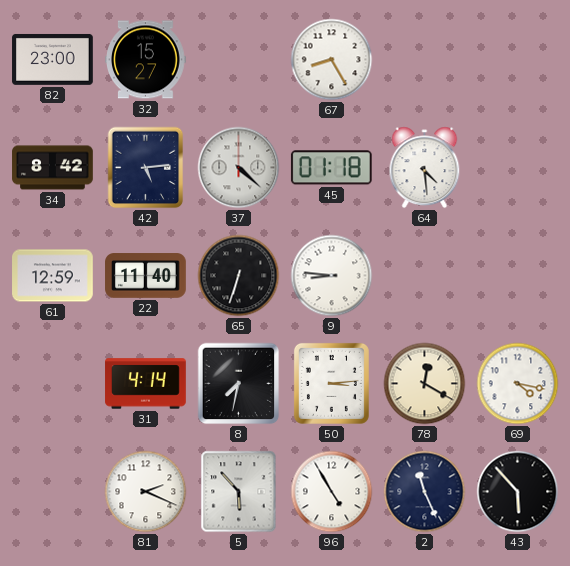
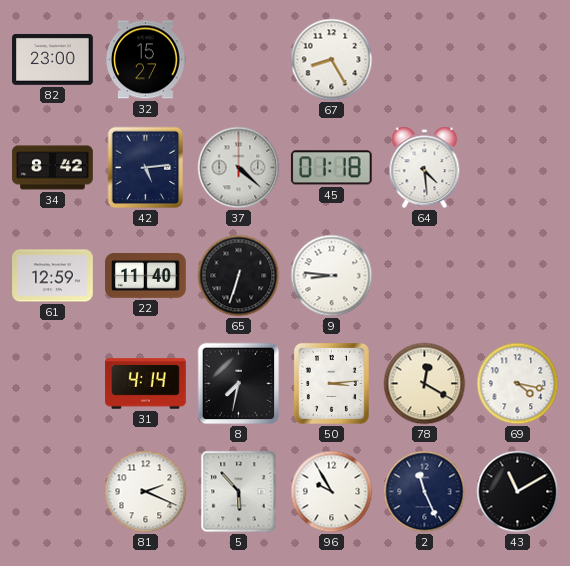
96: 4:55 -> 9:55
43: 5:53 -> 11:10
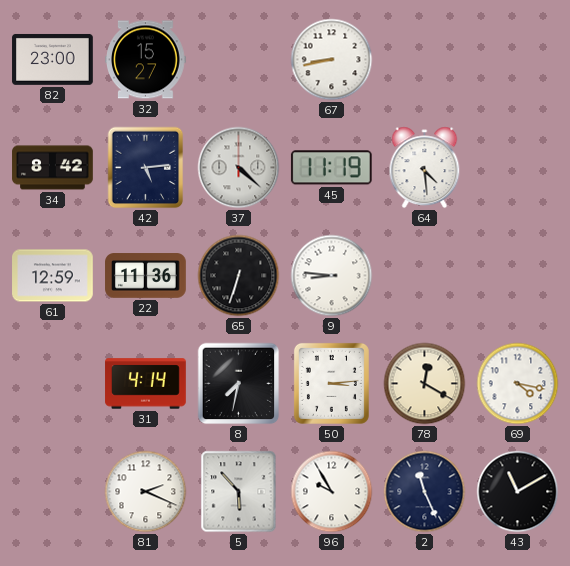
67: 8:25 -> 8:43
45: 01:18 -> 11:19
22: 11:40 -> 11:36
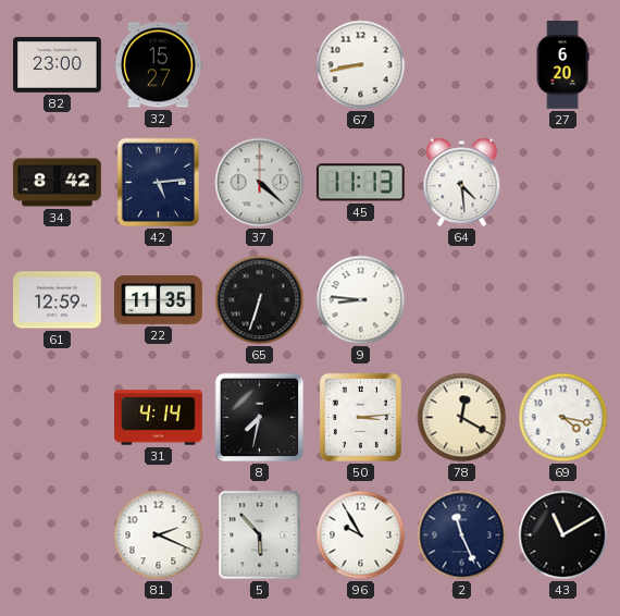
27: none -> 6:20
45: 11:19 -> 11:13
22: 11:36 -> 11:35
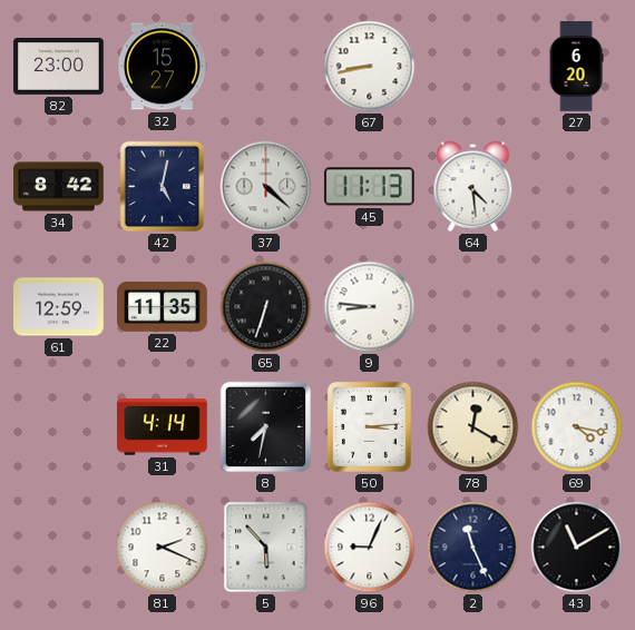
42: 5:14 -> 5:02
96: 9:55 -> 9:04
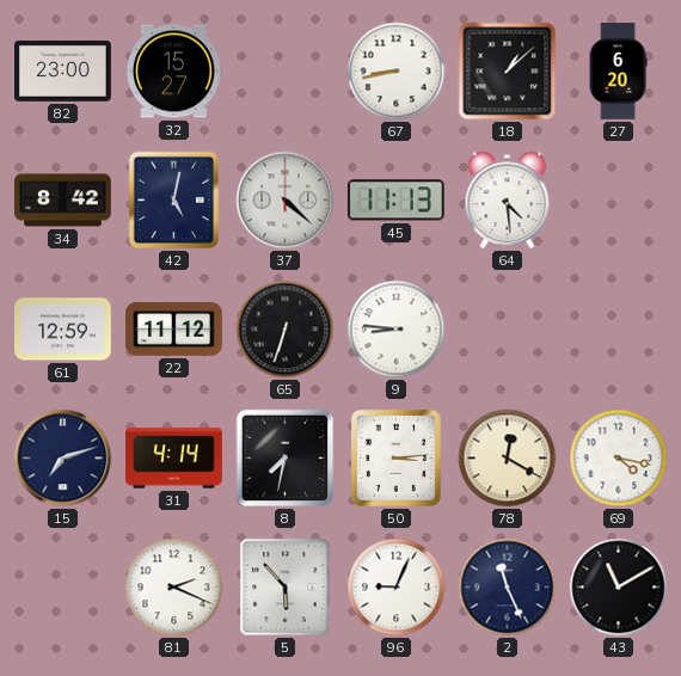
18: none -> 1:08
22: 11:35 -> 11:12
15: none -> 7:12
